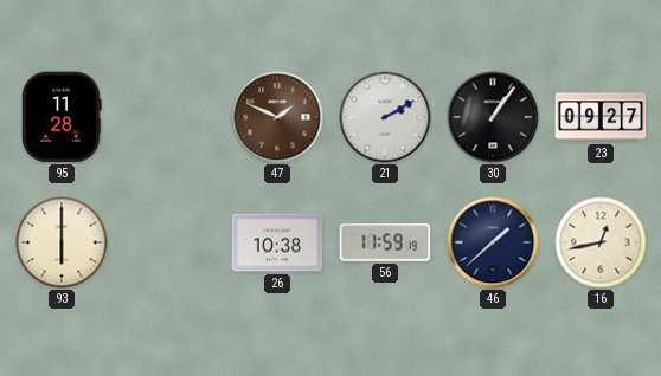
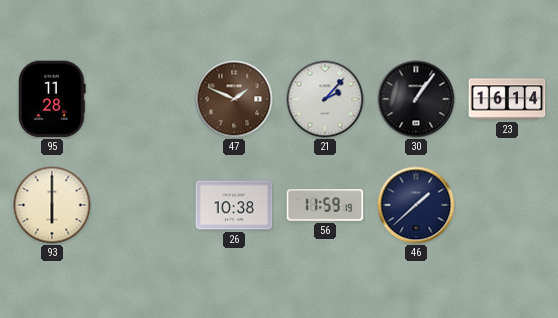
21: 2:10 -> 2:07
23: 09:27 -> 16:14
16: 12:43 -> none
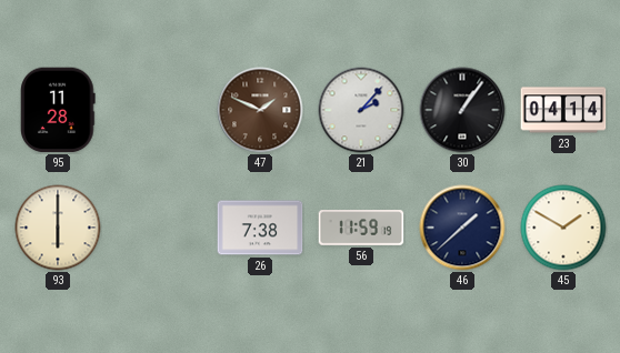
23: 16:14 -> 04:14
26: 10:38 -> 7:38
45: none -> 1:50
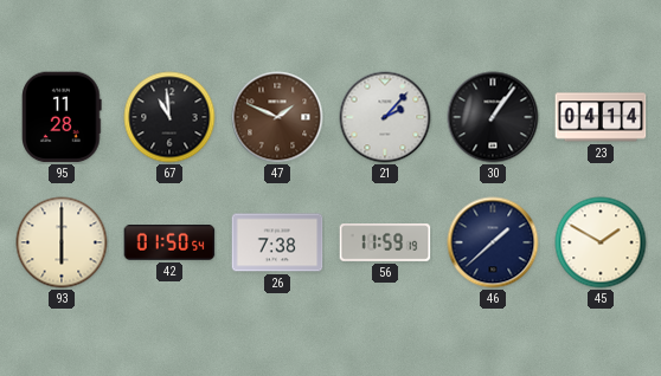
67: none -> 10:59
42: none -> 01:50
